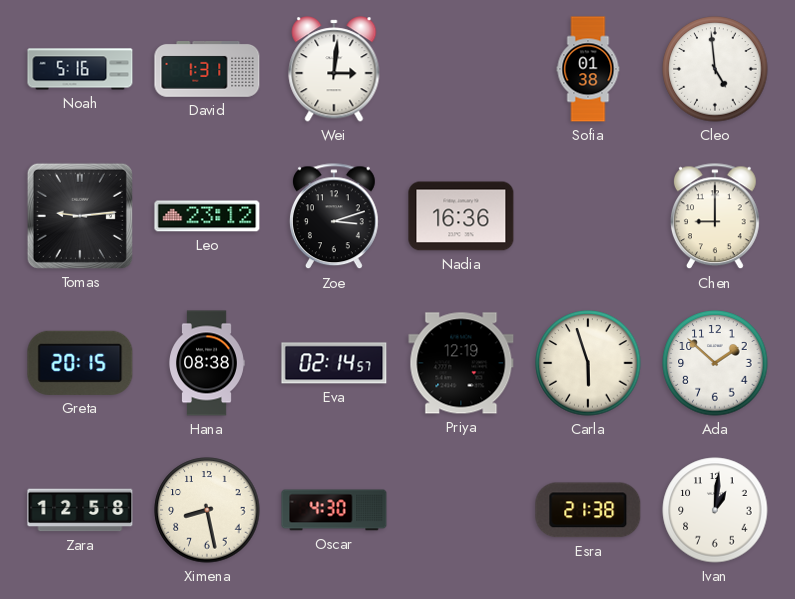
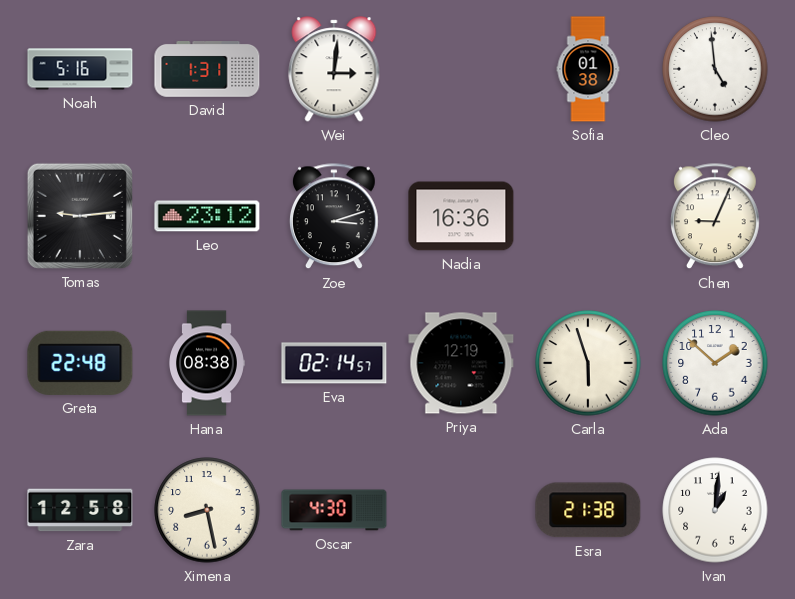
Chen: 9:00 -> 9:04
Greta: 20:15 -> 22:48
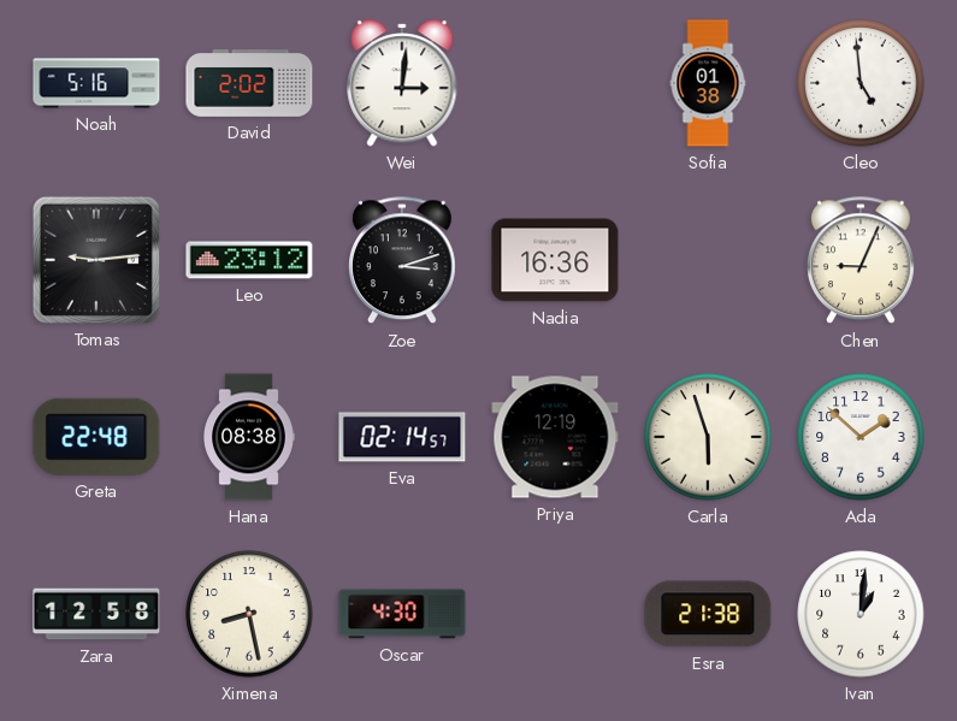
David: 1:31 -> 2:02
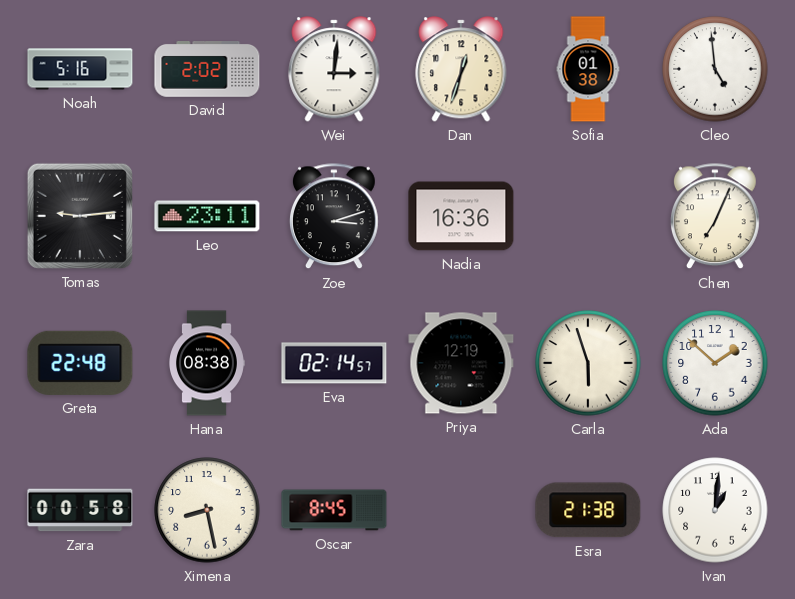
Dan: none -> 12:33
Leo: 23:12 -> 23:11
Chen: 9:04 -> 7:04
Zara: 12:58 -> 00:58
Oscar: 4:30 -> 8:45
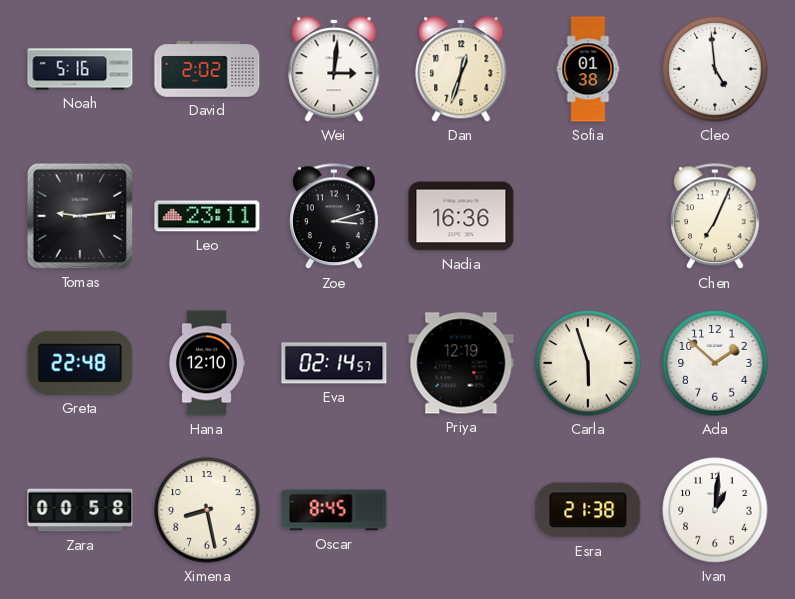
Hana: 08:38 -> 12:10
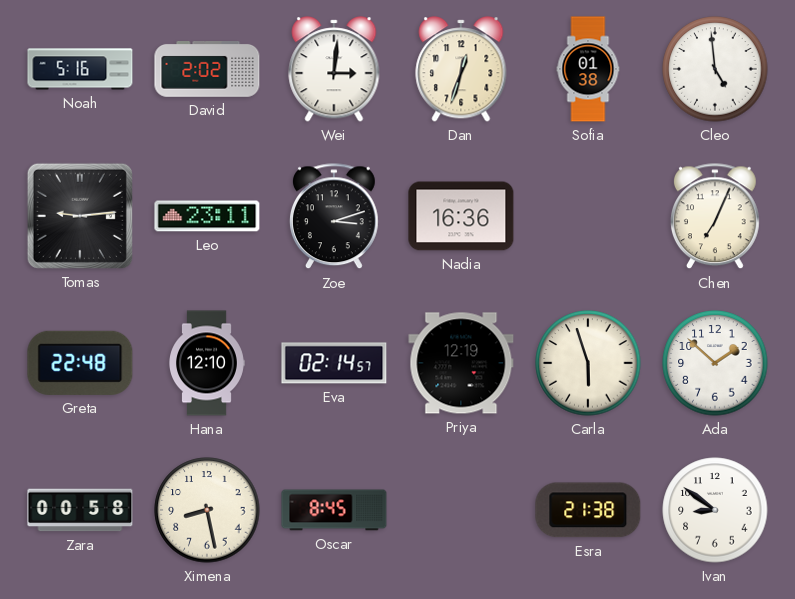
Ivan: 1:01 -> 8:51
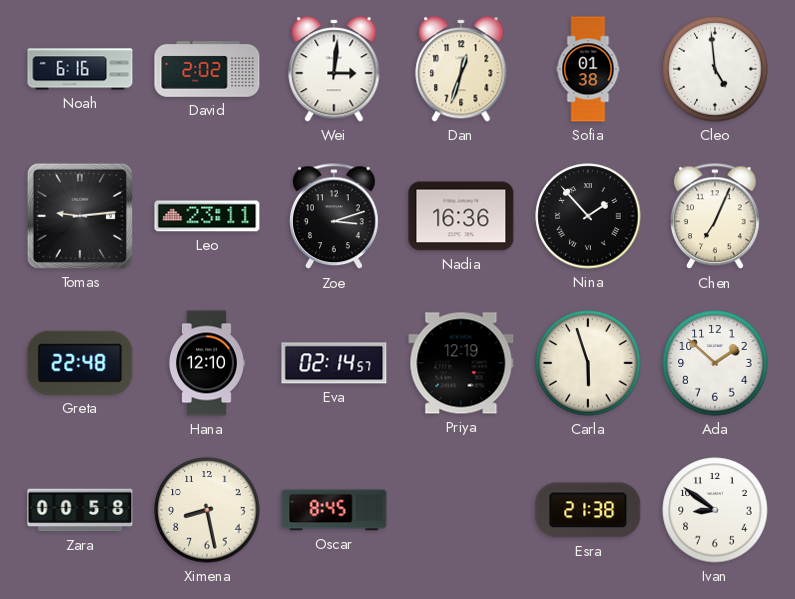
Noah: 5:16 -> 6:16
Nina: none -> 1:53
